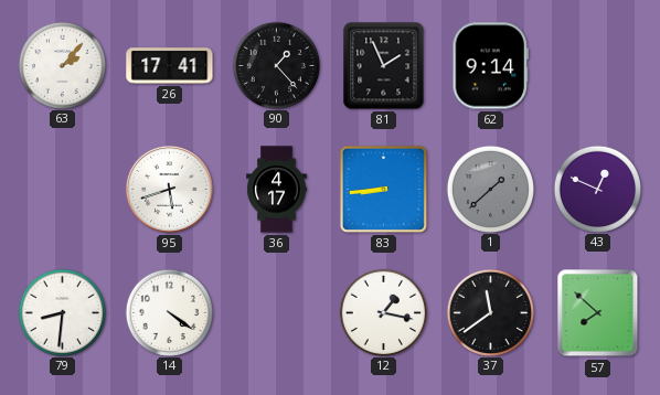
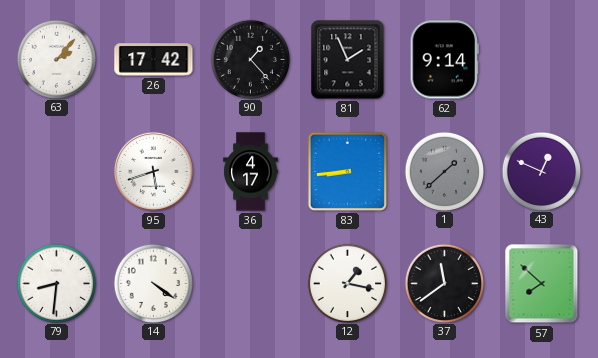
26: 17:41 -> 17:42
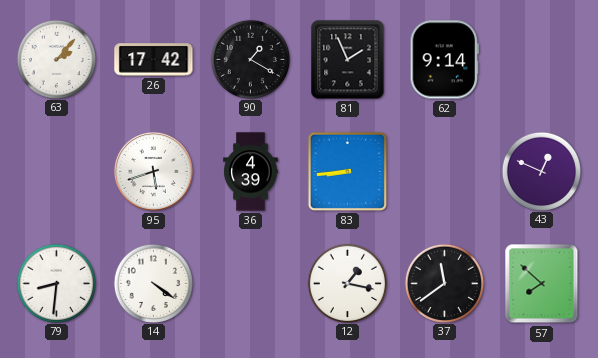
90: 1:23 -> 1:20
36: 4:17 -> 4:39
1: 1:38 -> none
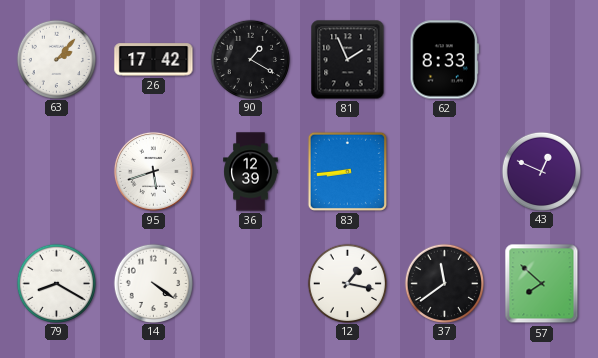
62: 9:14 -> 8:33
36: 4:39 -> 12:39
79: 8:31 -> 8:20
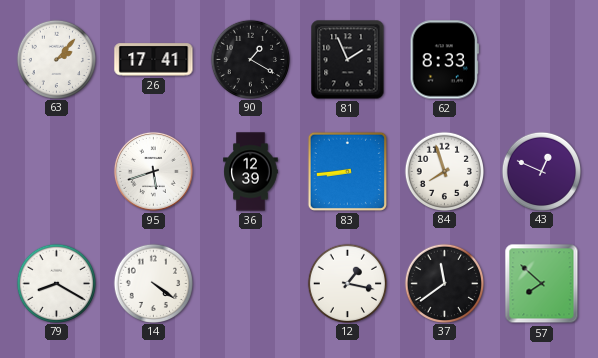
26: 17:42 -> 17:41
84: none -> 7:57
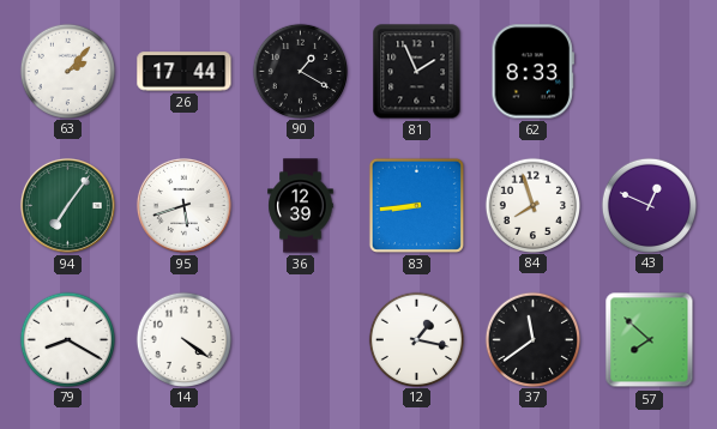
26: 17:41 -> 17:44
94: none -> 7:06
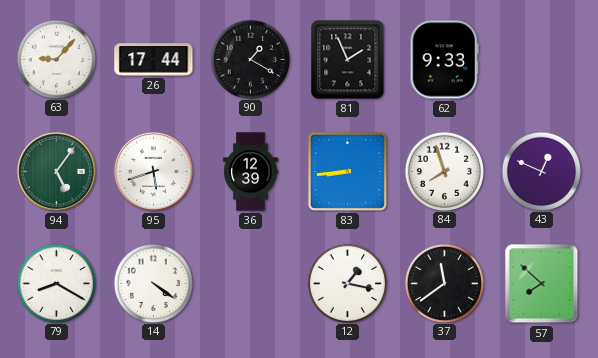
63: 2:07 -> 9:07
62: 8:33 -> 9:33
94: 7:06 -> 5:06
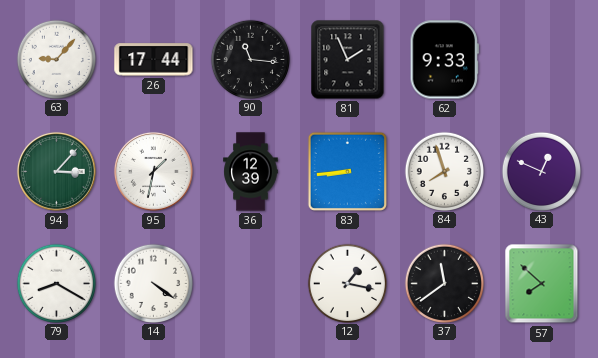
90: 1:20 -> 11:16
94: 5:06 -> 3:07
95: 5:42 -> 1:32
